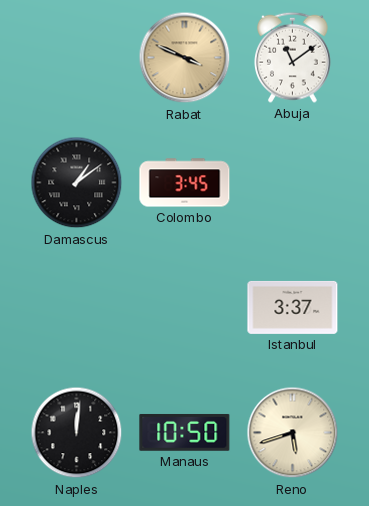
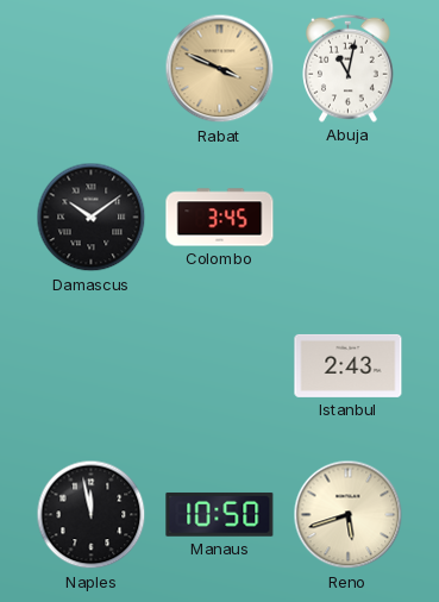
Abuja: 11:09 -> 11:02
Damascus: 1:09 -> 10:09
Istanbul: 3:37 -> 2:43
Naples: 12:01 -> 11:58
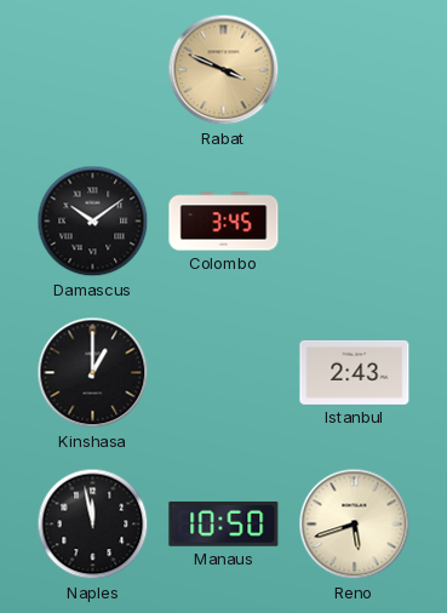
Abuja: 11:02 -> none
Kinshasa: none -> 1:00
